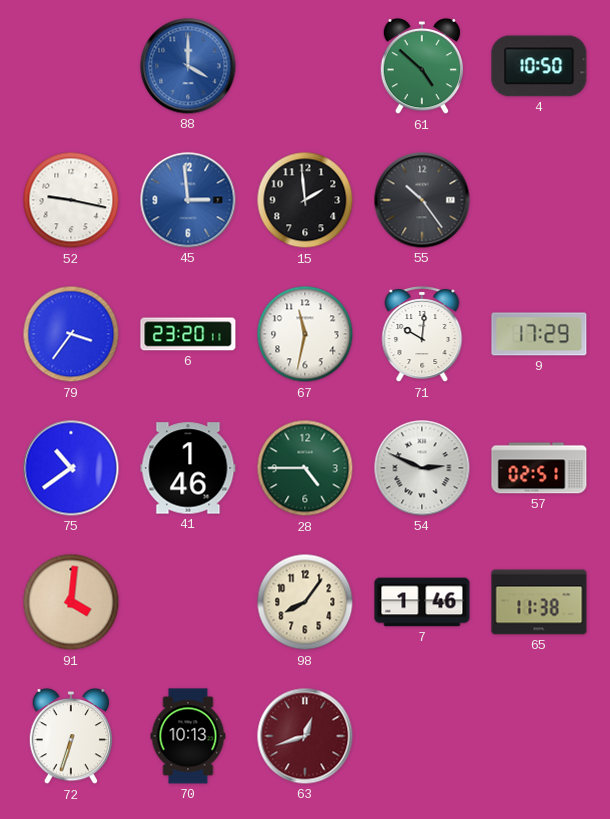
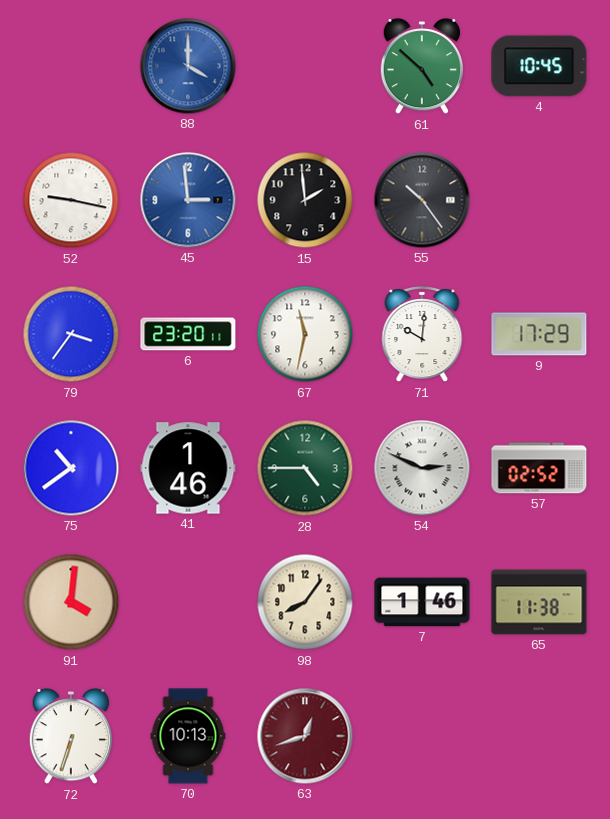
4: 10:50 -> 10:45
57: 02:51 -> 02:52
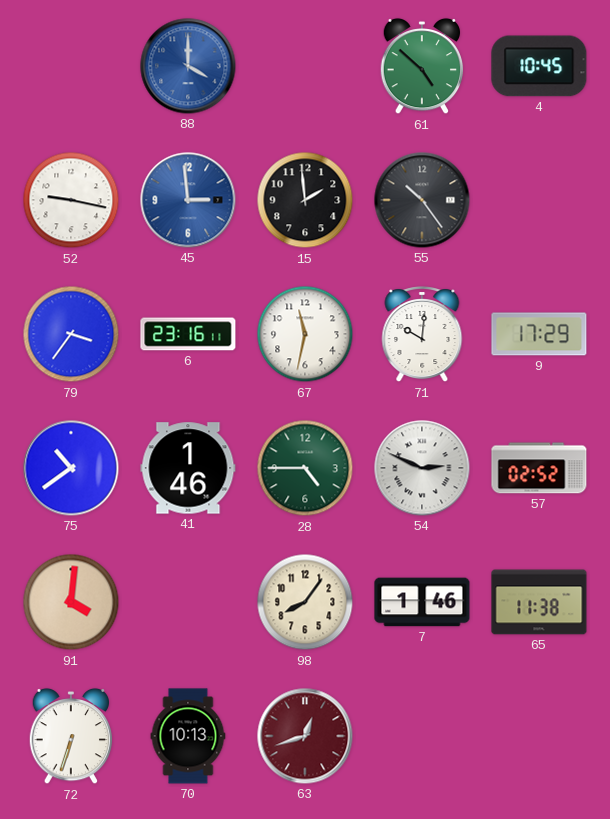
6: 23:20 -> 23:16
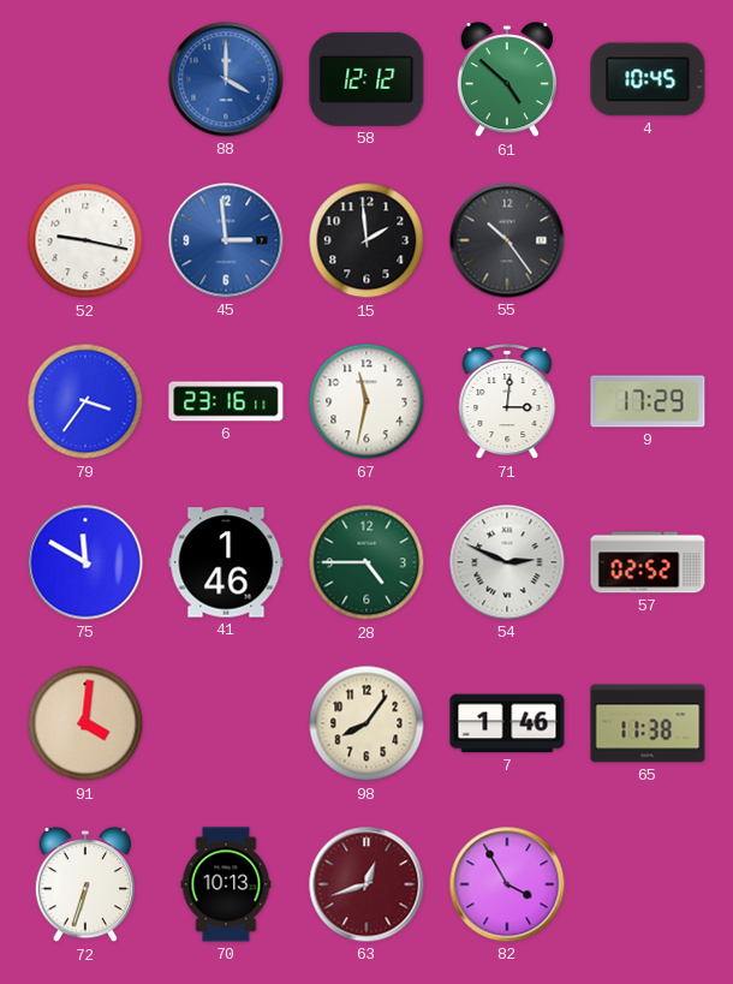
58: none -> 12:12
71: 10:01 -> 3:01
75: 10:39 -> 11:50
82: none -> 3:55
